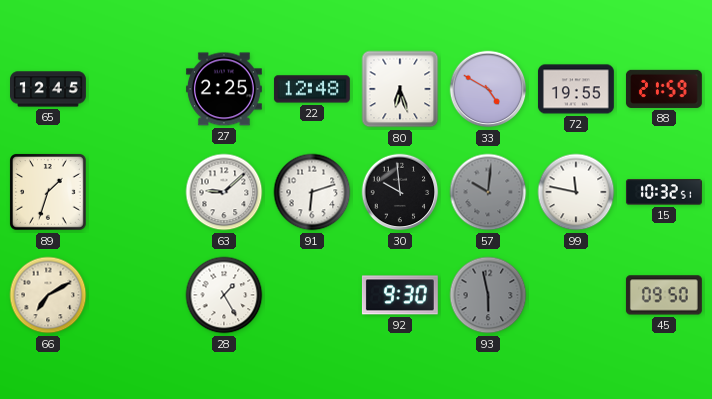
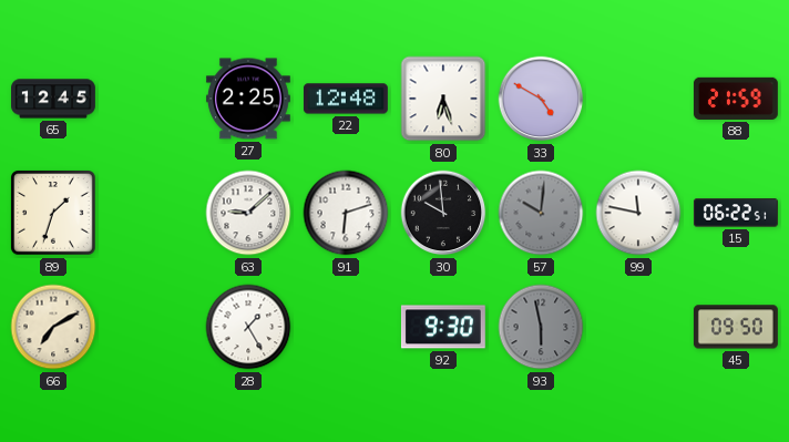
72: 19:55 -> none
15: 10:32 -> 06:22
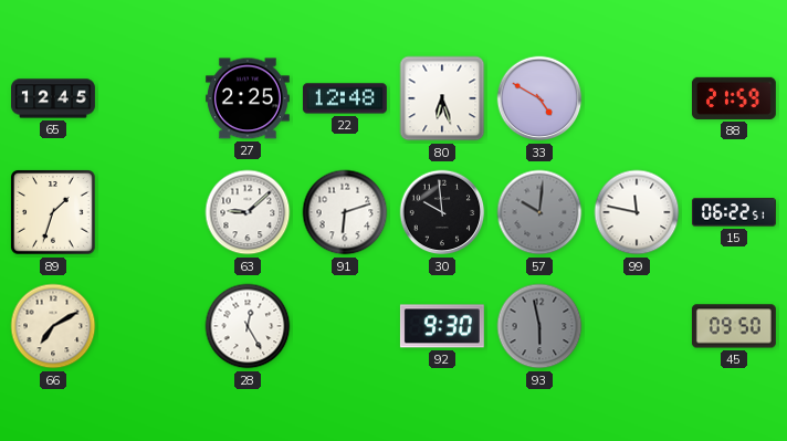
28: 1:25 -> 12:25
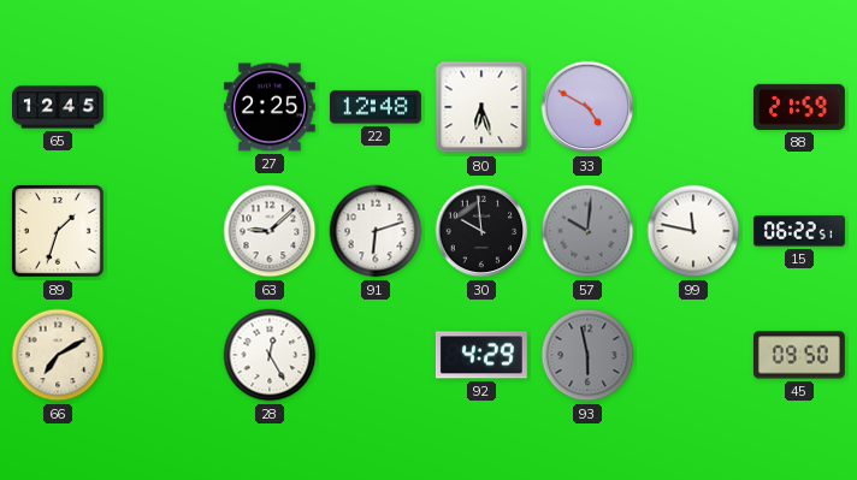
92: 9:30 -> 4:29
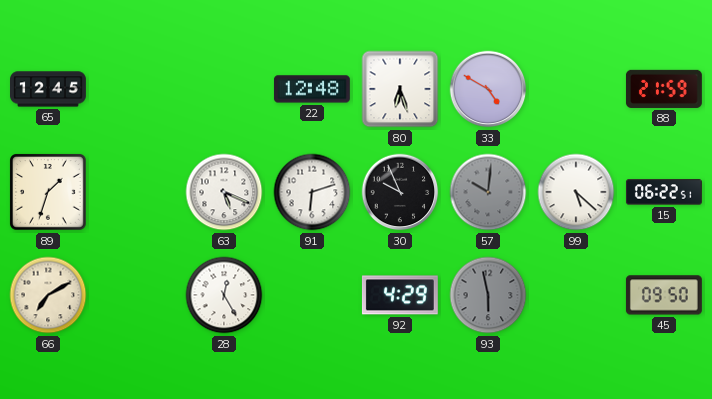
27: 2:25 -> none
63: 9:08 -> 5:19
30: 9:59 -> 9:56
99: 11:47 -> 5:22
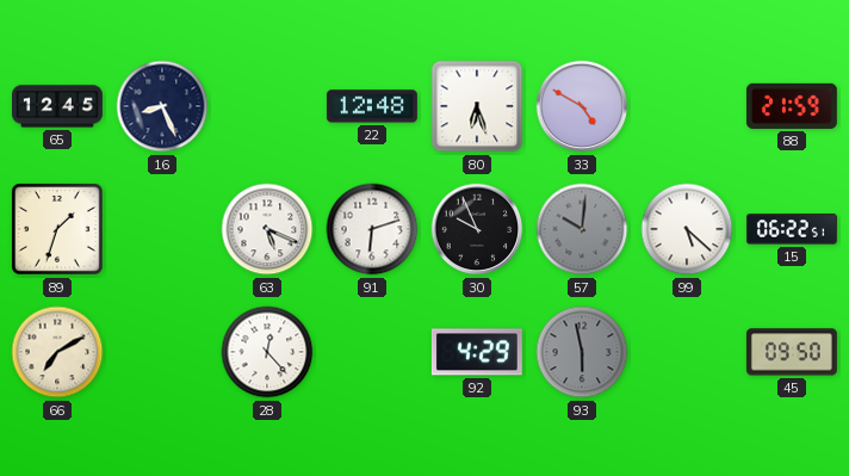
16: none -> 8:26
28: 12:25 -> 12:23
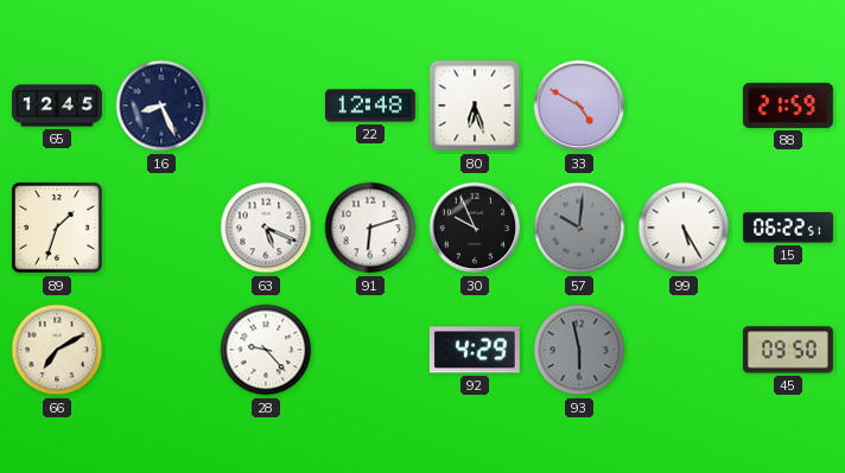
99: 5:22 -> 5:25
28: 12:23 -> 9:23
